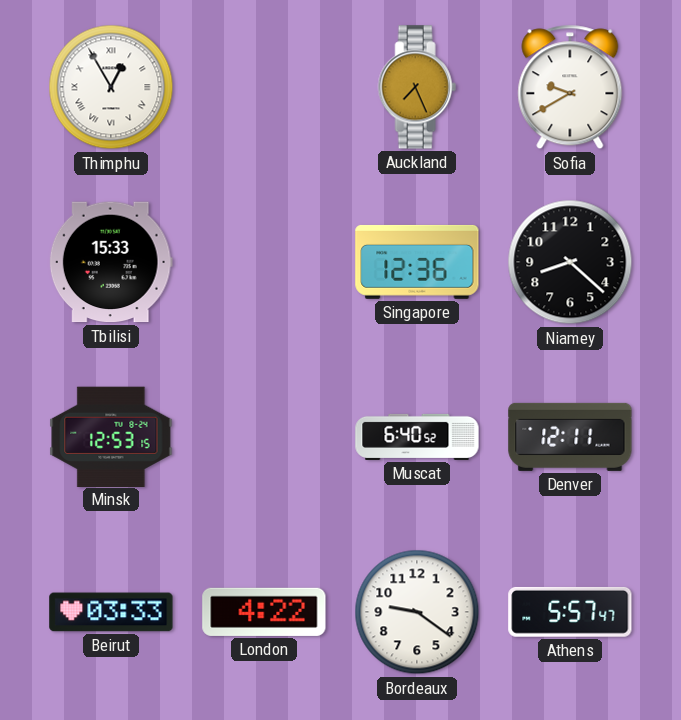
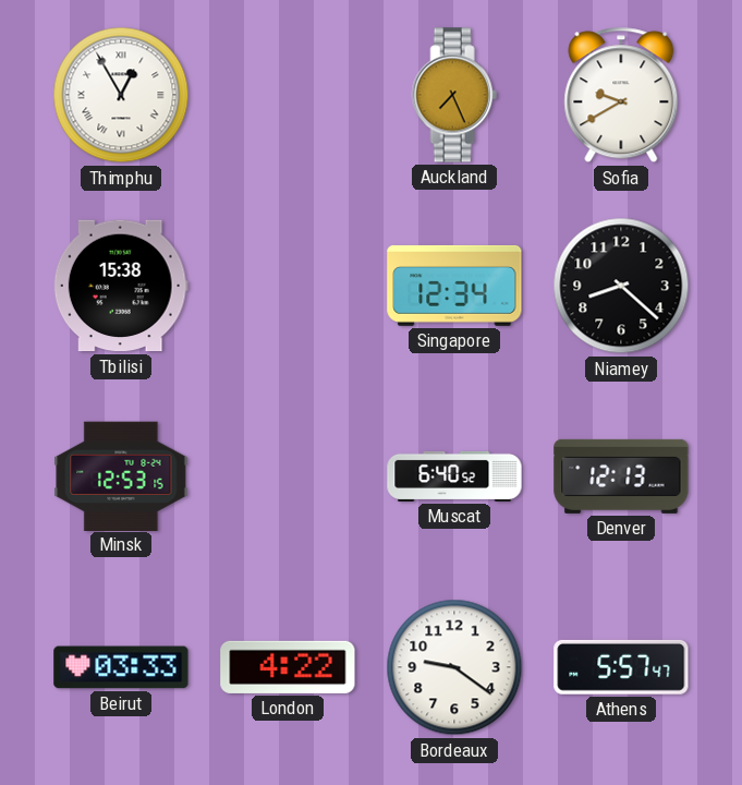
Tbilisi: 15:33 -> 15:38
Singapore: 12:36 -> 12:34
Denver: 12:11 -> 12:13
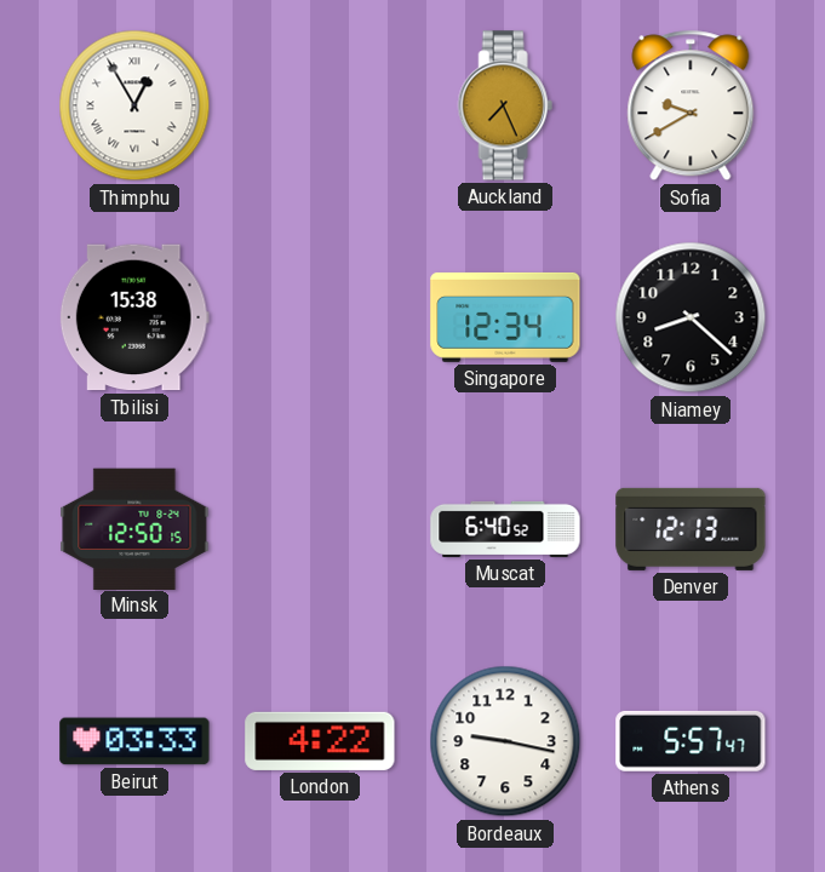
Minsk: 12:53 -> 12:50
Bordeaux: 9:21 -> 9:17
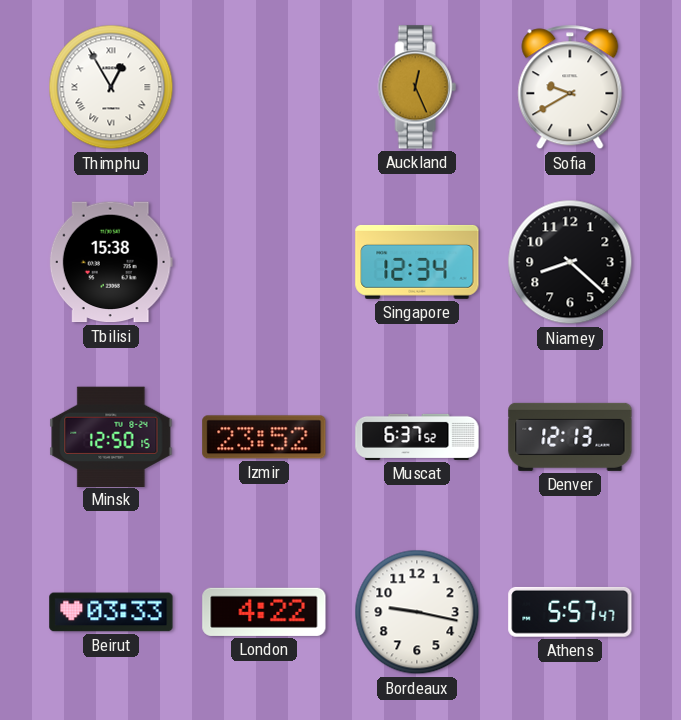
Auckland: 7:26 -> 12:26
Izmir: none -> 23:52
Muscat: 6:40 -> 6:37
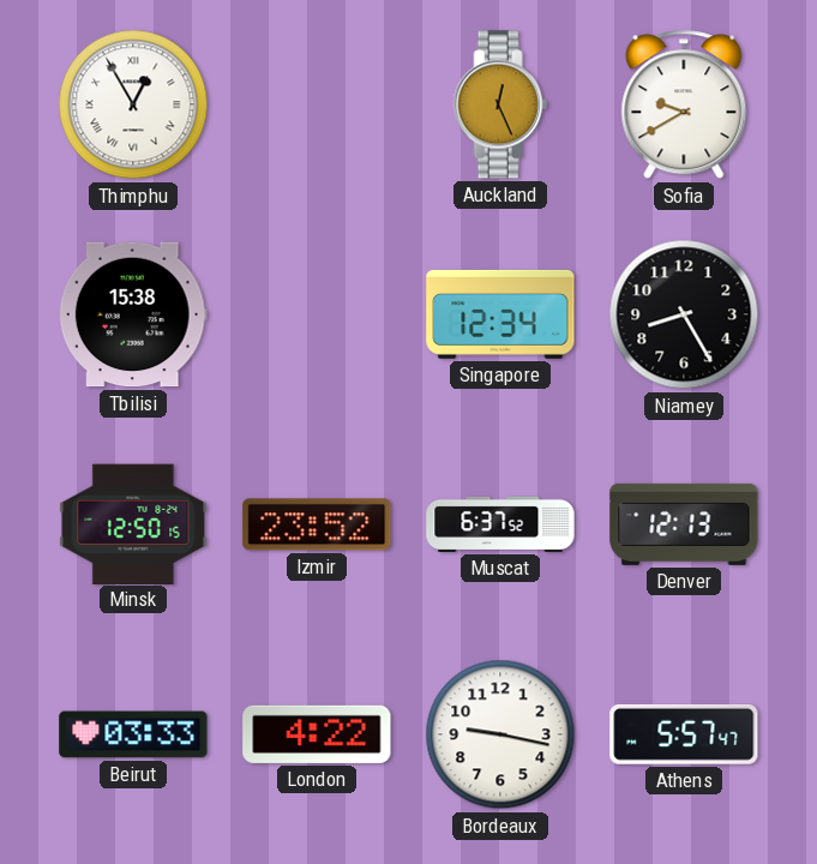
Niamey: 8:22 -> 8:25
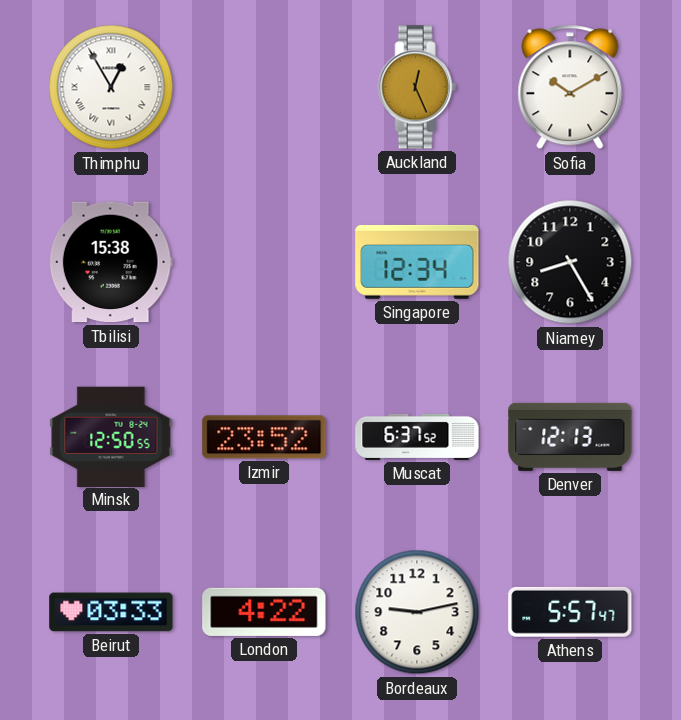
Sofia: 9:40 -> 10:10
Minsk: 12:50:15 -> 12:50:55
Bordeaux: 9:17 -> 9:13
